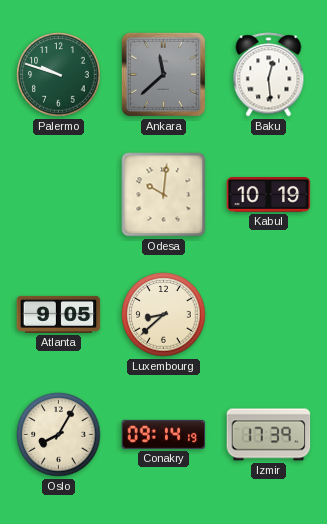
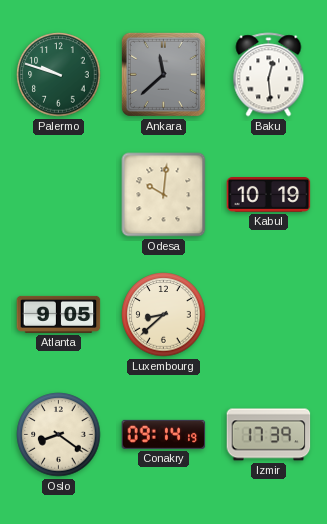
Oslo: 8:05 -> 8:21
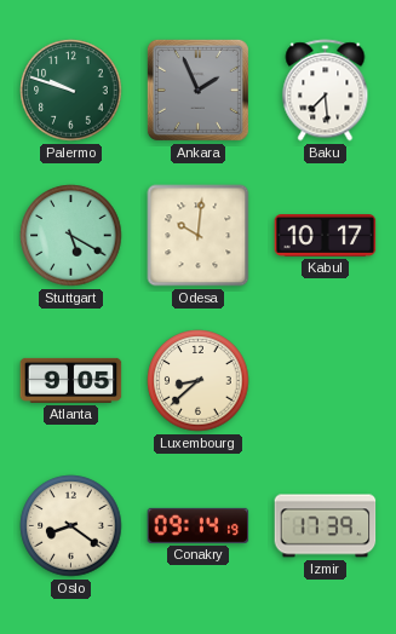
Ankara: 11:38 -> 1:56
Baku: 12:29 -> 7:29
Stuttgart: none -> 5:20
Kabul: 10:19 -> 10:17
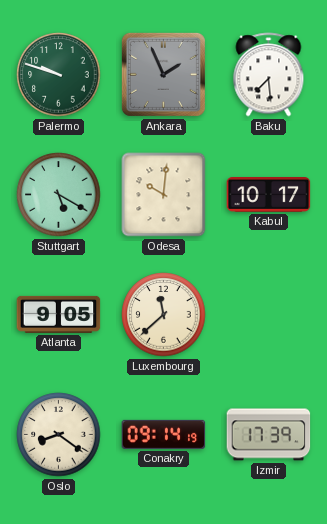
Luxembourg: 8:38 -> 11:38
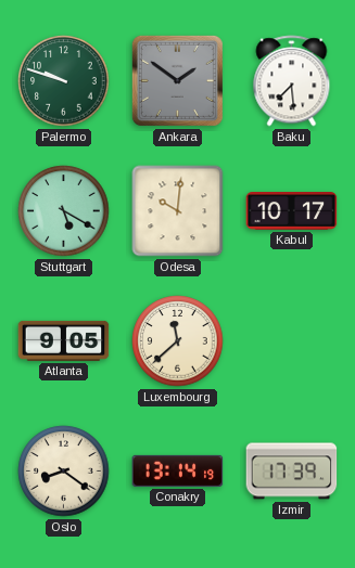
Ankara: 1:56 -> 1:51
Conakry: 09:14 -> 13:14
